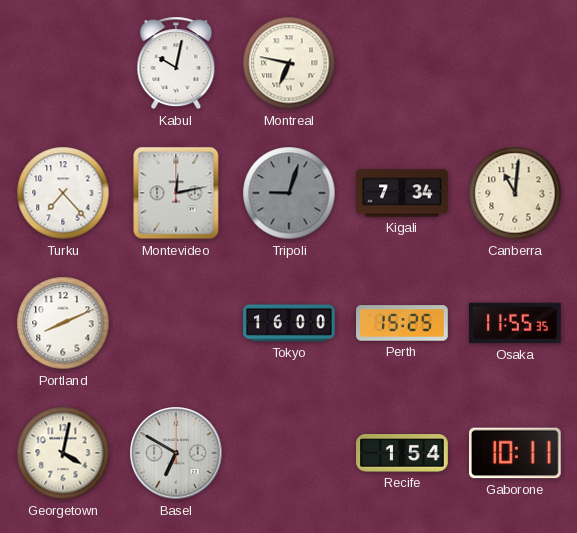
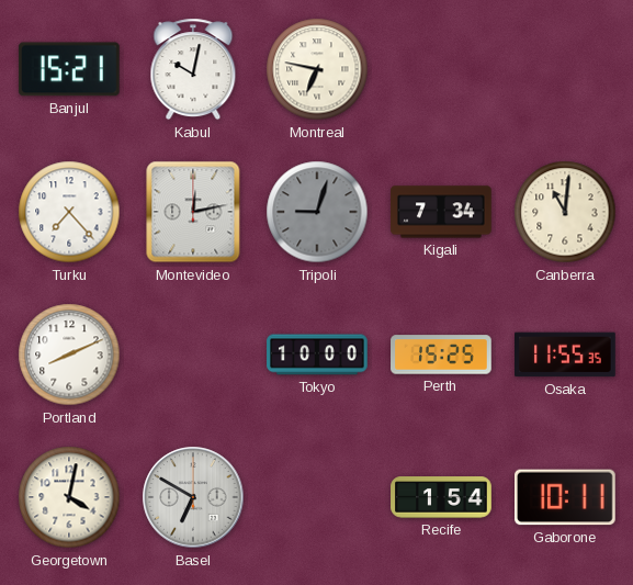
Banjul: none -> 15:21
Tokyo: 16:00 -> 10:00
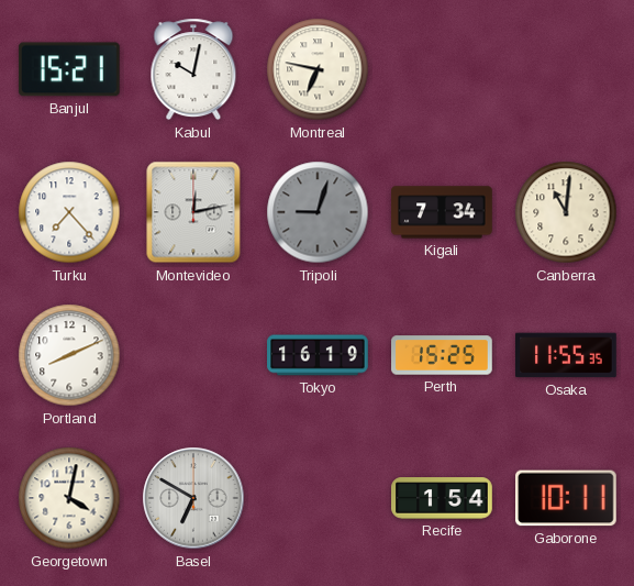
Tokyo: 10:00 -> 16:19
